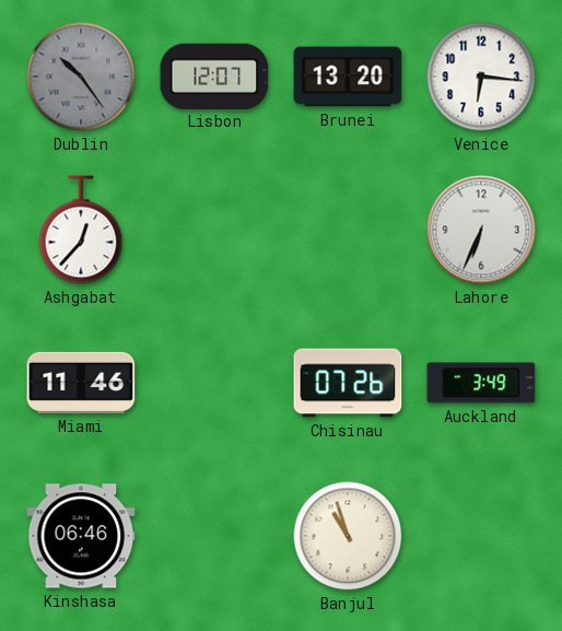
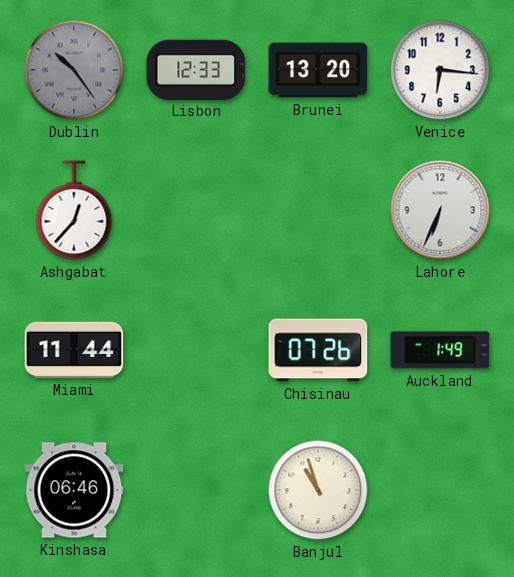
Lisbon: 12:07 -> 12:33
Miami: 11:46 -> 11:44
Auckland: 3:49 -> 1:49
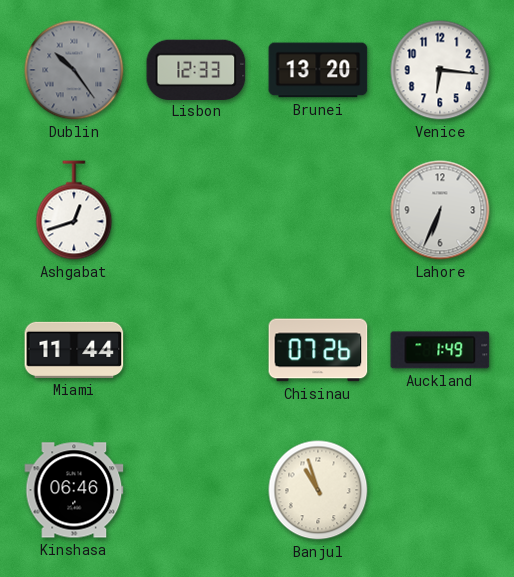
Ashgabat: 12:37 -> 12:42
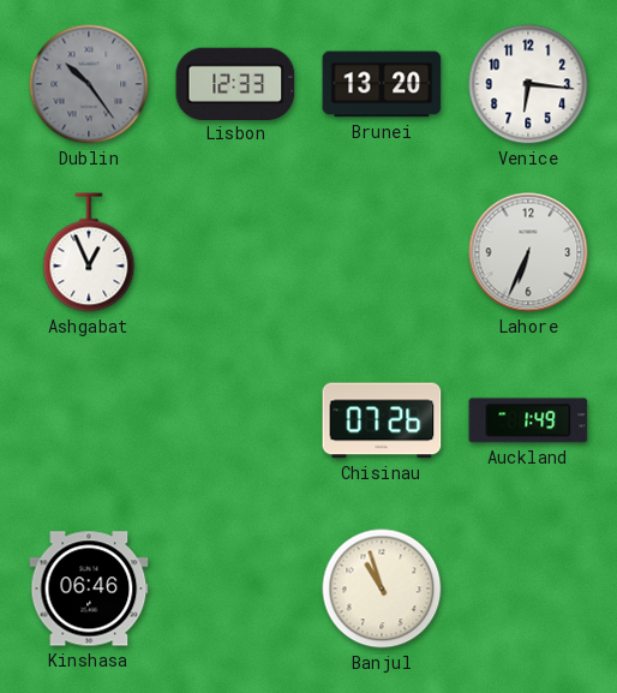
Ashgabat: 12:42 -> 12:56
Miami: 11:44 -> none
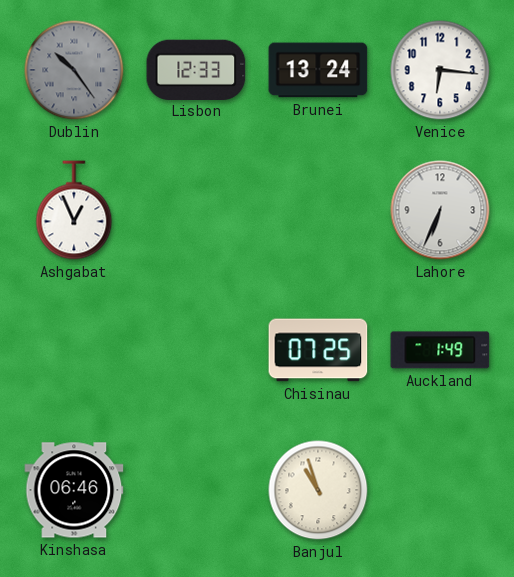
Brunei: 13:20 -> 13:24
Chisinau: 07:26 -> 07:25
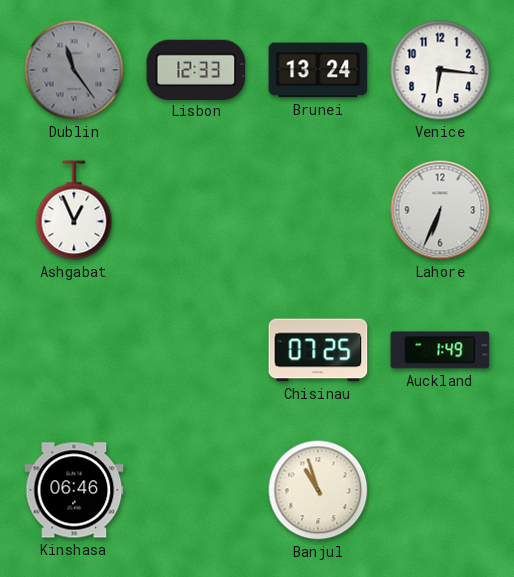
Dublin: 10:24 -> 11:24
